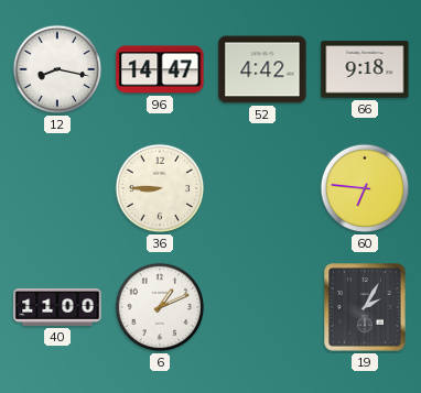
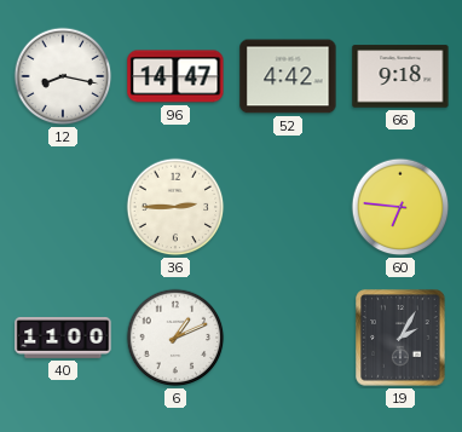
36: 8:45 -> 2:45
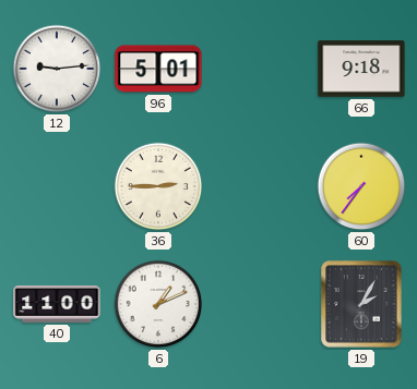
12: 8:17 -> 9:14
96: 14:47 -> 5:01
52: 4:42 -> none
60: 6:46 -> 7:36
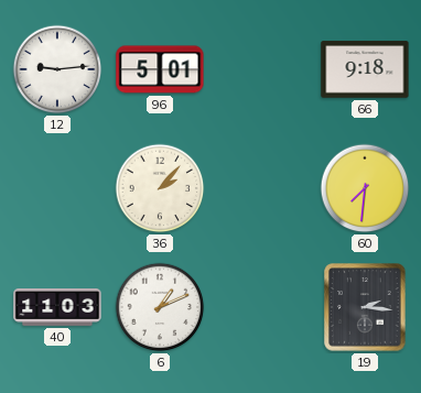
36: 2:45 -> 2:07
60: 7:36 -> 7:31
40: 11:00 -> 11:03
19: 2:05 -> 2:16
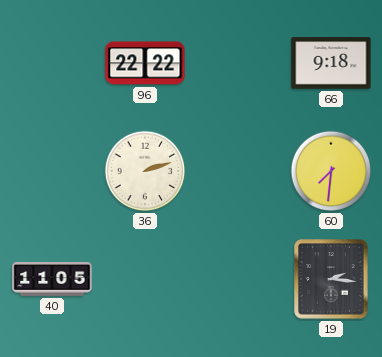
12: 9:14 -> none
96: 5:01 -> 22:22
36: 2:07 -> 2:12
40: 11:03 -> 11:05
6: 1:11 -> none
